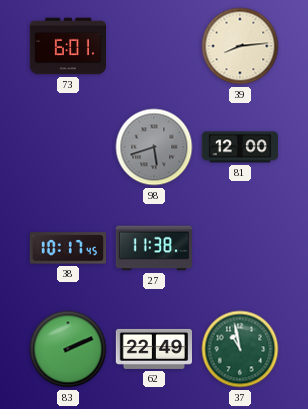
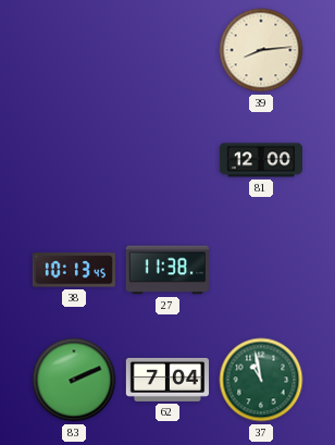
73: 6:01 -> none
98: 5:42 -> none
38: 10:17 -> 10:13
62: 22:49 -> 7:04
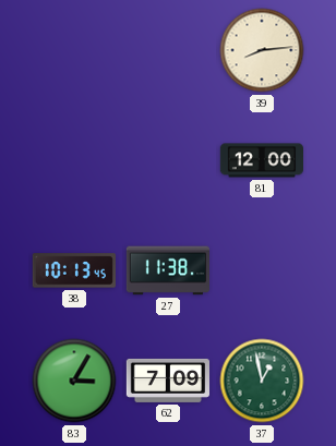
83: 2:11 -> 3:05
62: 7:04 -> 7:09
37: 10:58 -> 12:58
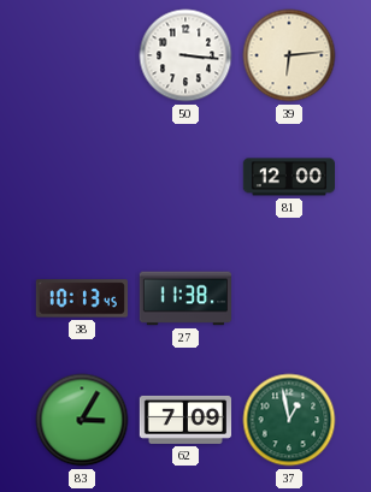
50: none -> 3:16
39: 8:14 -> 6:14
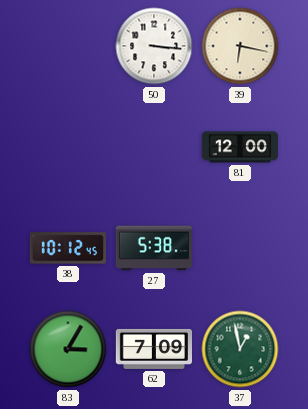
39: 6:14 -> 6:17
38: 10:13 -> 10:12
27: 11:38 -> 5:38
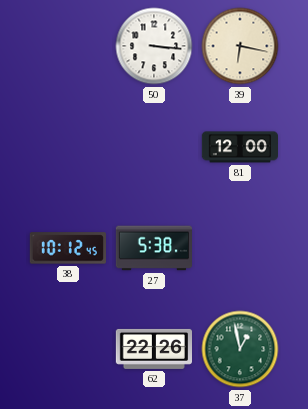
83: 3:05 -> none
62: 7:09 -> 22:26
